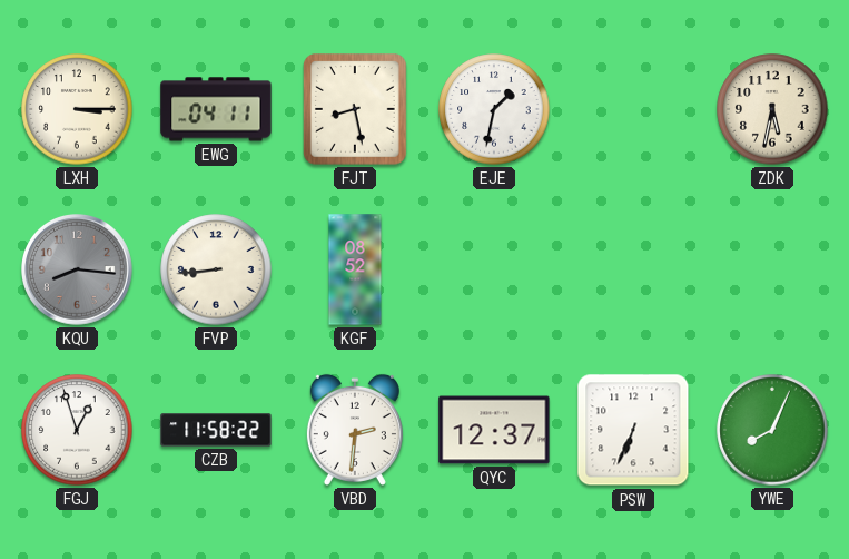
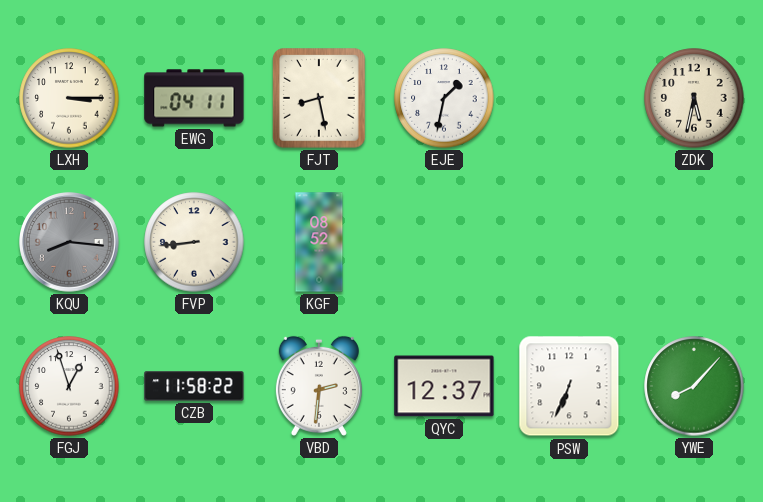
YWE: 8:04 -> 8:07
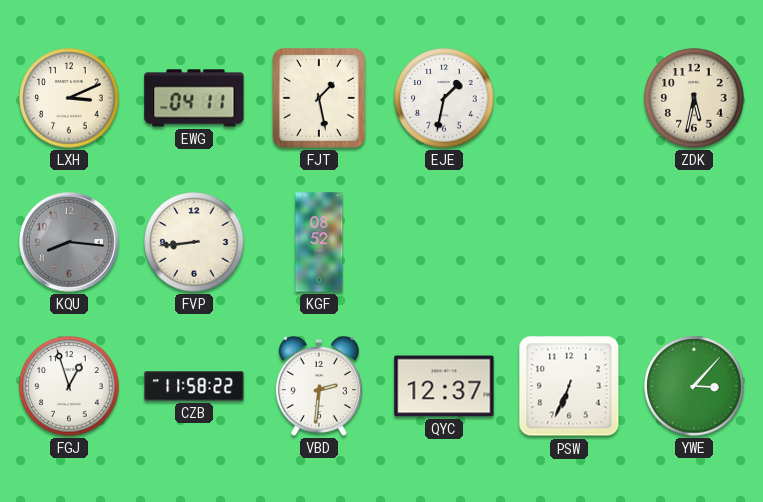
LXH: 3:15 -> 3:11
FJT: 8:28 -> 1:28
YWE: 8:07 -> 3:07
